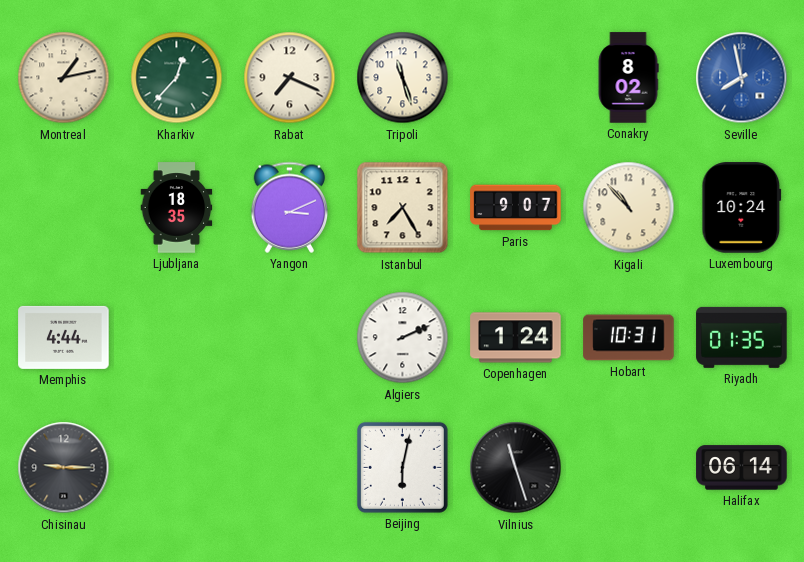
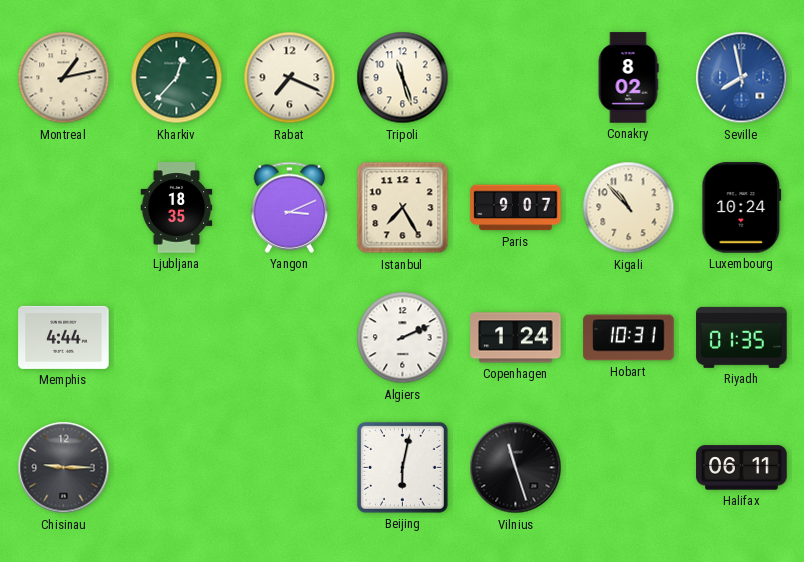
Halifax: 06:14 -> 06:11
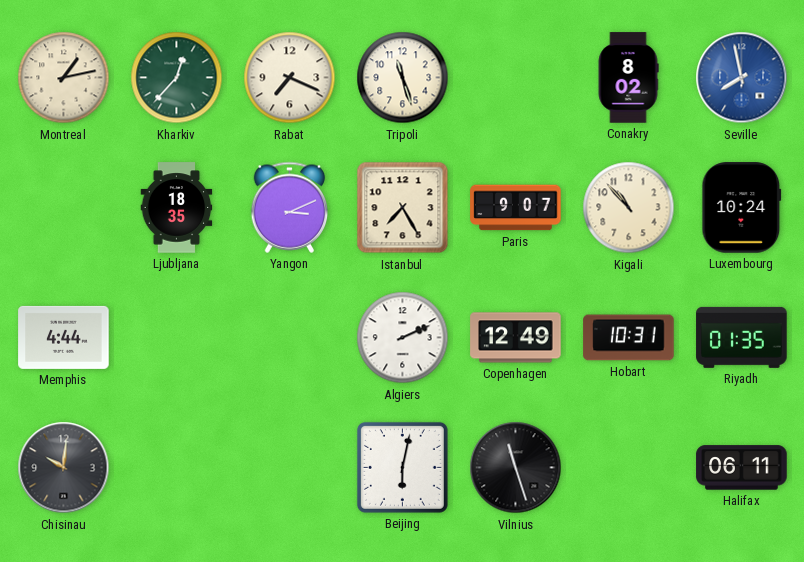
Copenhagen: 1:24 -> 12:49
Chisinau: 9:15 -> 10:01
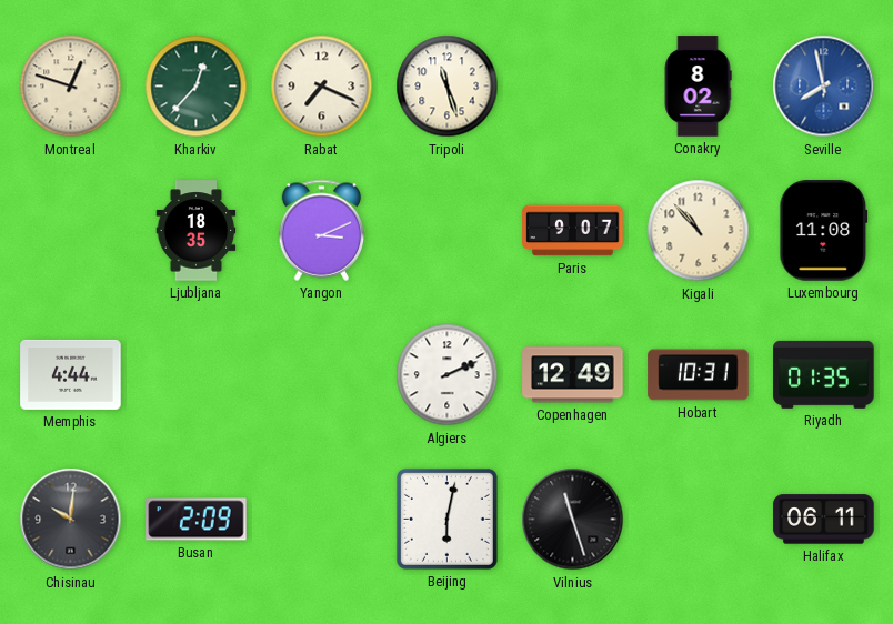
Montreal: 1:13 -> 12:48
Istanbul: 7:25 -> none
Luxembourg: 10:24 -> 11:08
Busan: none -> 2:09
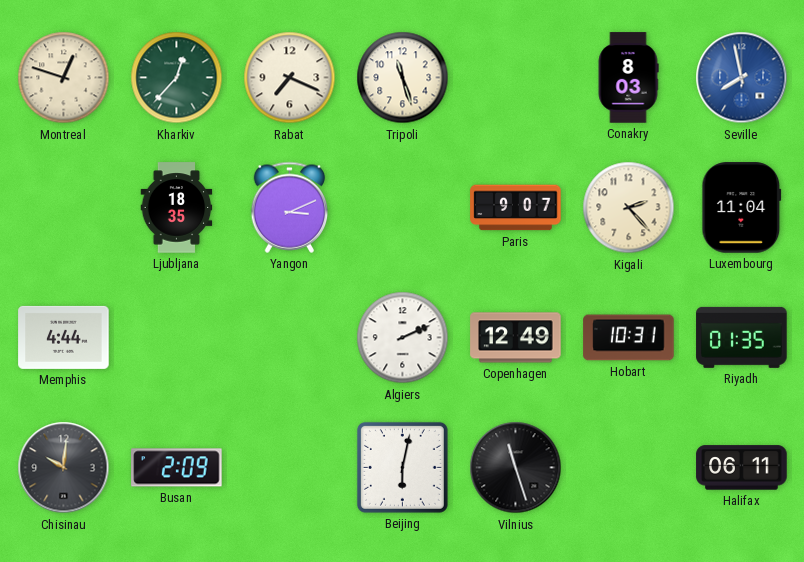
Conakry: 8:02 -> 8:03
Kigali: 10:53 -> 2:23
Luxembourg: 11:08 -> 11:04
